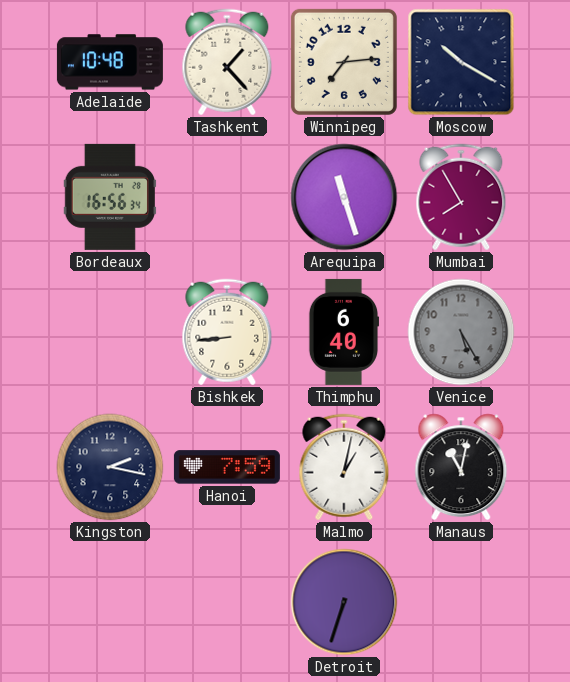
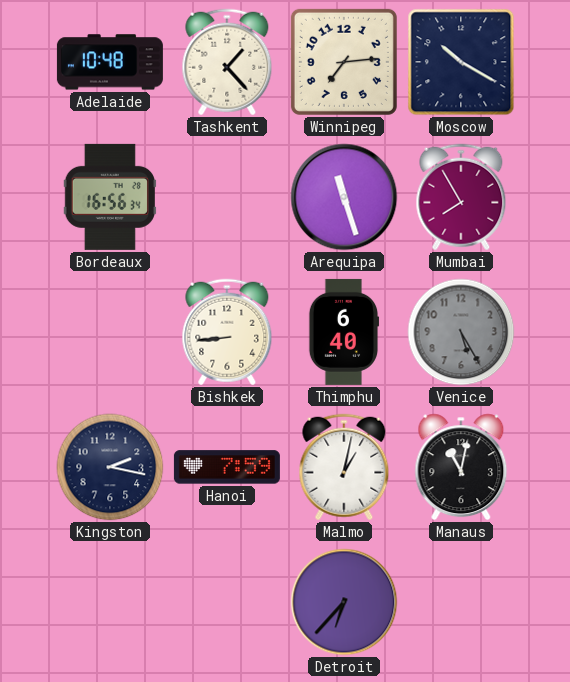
Detroit: 6:33 -> 6:37
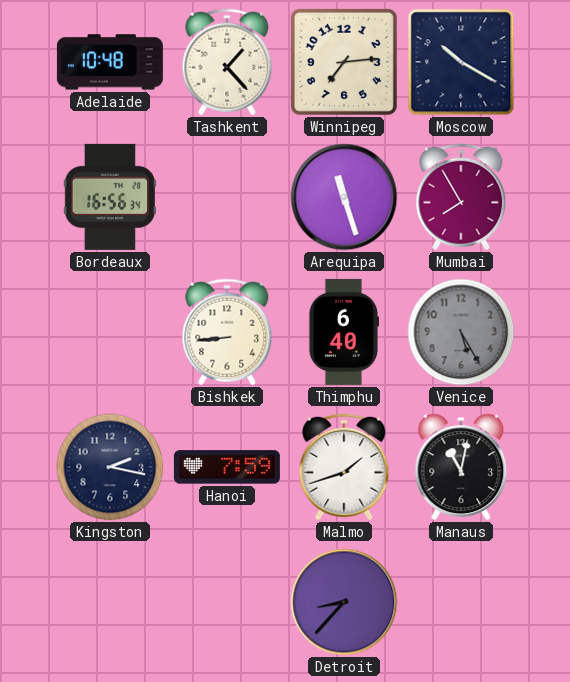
Malmo: 1:02 -> 1:42
Detroit: 6:37 -> 8:37
